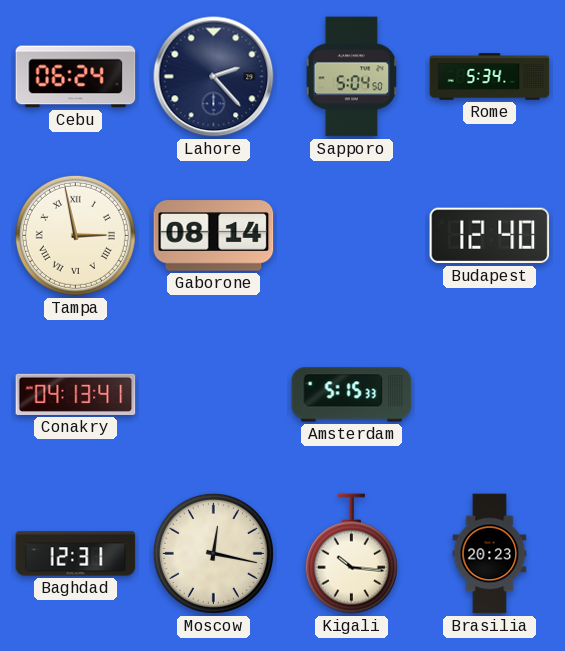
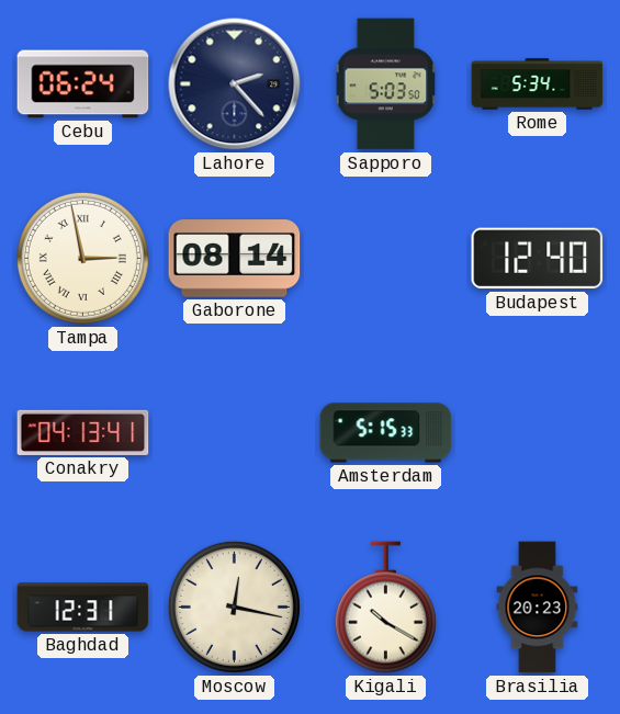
Sapporo: 5:04 -> 5:03
Kigali: 10:16 -> 10:20
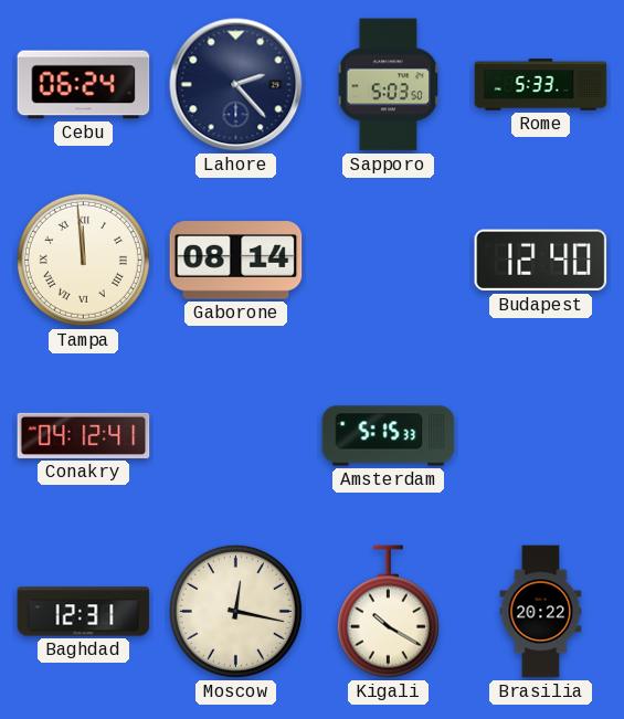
Rome: 5:34 -> 5:33
Tampa: 2:58 -> 11:59
Conakry: 04:13 -> 04:12
Brasilia: 20:23 -> 20:22
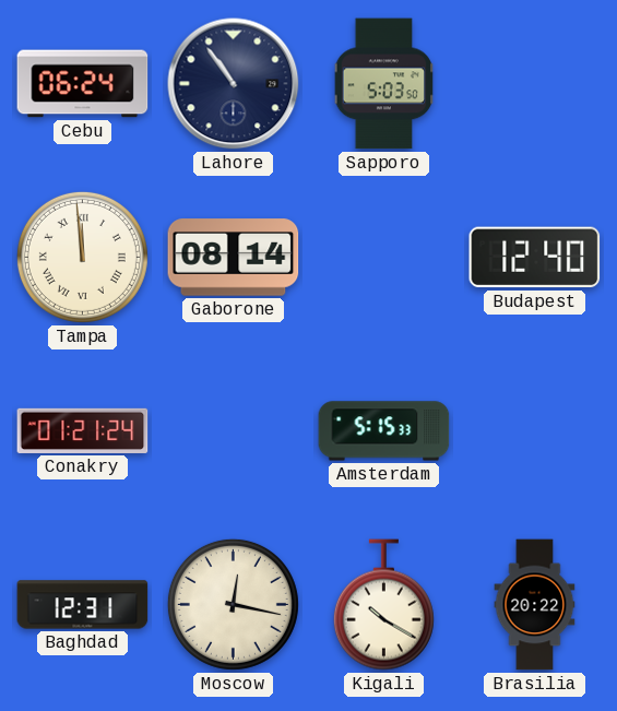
Lahore: 2:23 -> 10:54
Rome: 5:33 -> none
Conakry: 04:12 -> 01:21
